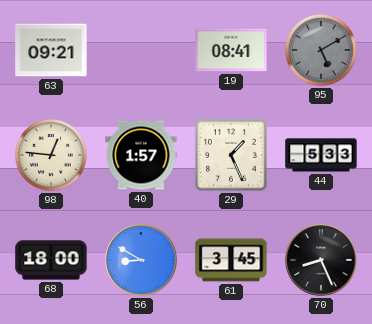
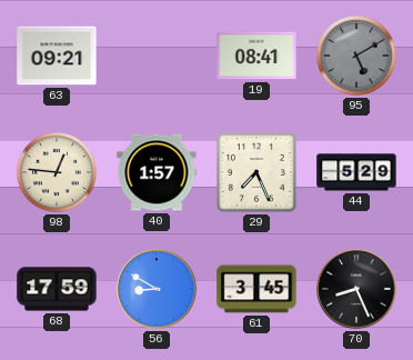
29: 1:26 -> 7:26
44: 5:33 -> 5:29
68: 18:00 -> 17:59
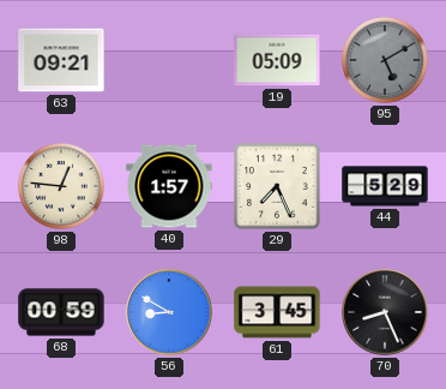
19: 08:41 -> 05:09
68: 17:59 -> 00:59
